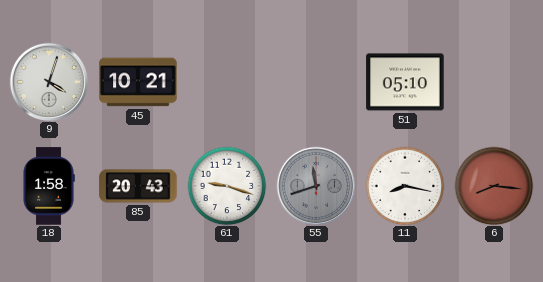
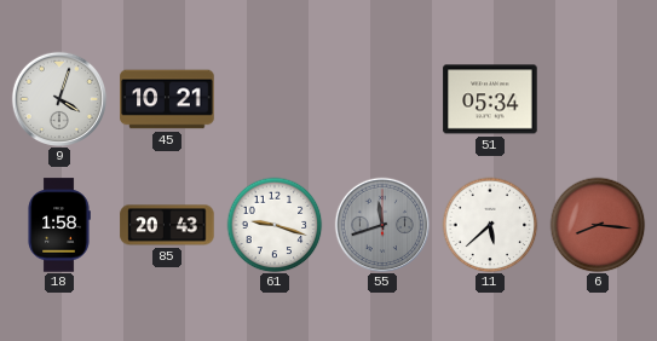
51: 05:10 -> 05:34
11: 8:17 -> 5:38
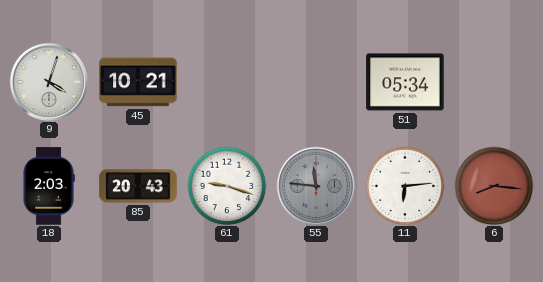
18: 1:58 -> 2:03
55: 11:42 -> 11:46
11: 5:38 -> 6:14
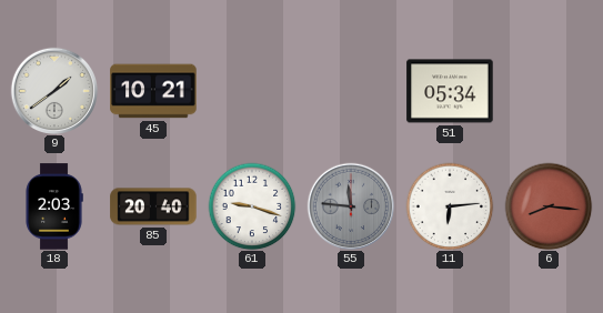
9: 4:03 -> 1:39
85: 20:43 -> 20:40
